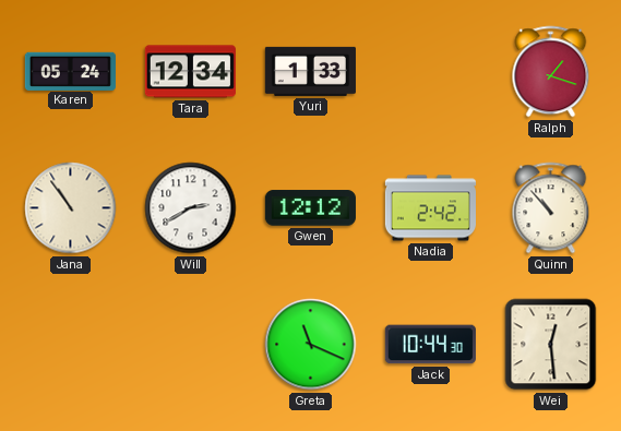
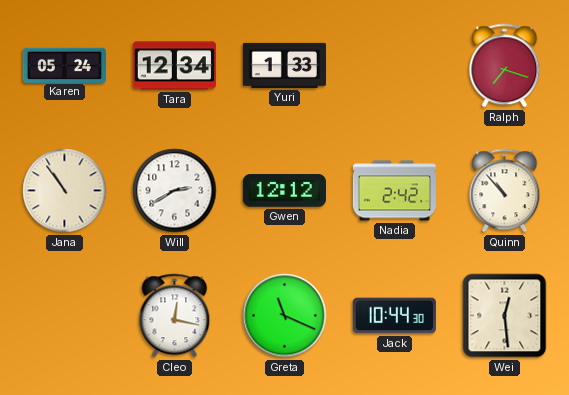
Ralph: 1:18 -> 7:18
Cleo: none -> 12:17
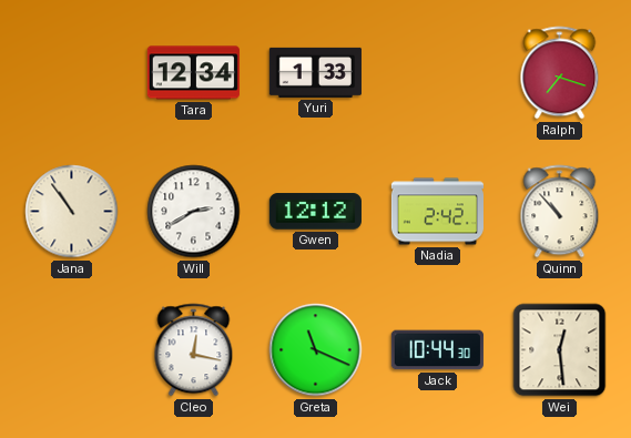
Karen: 05:24 -> none
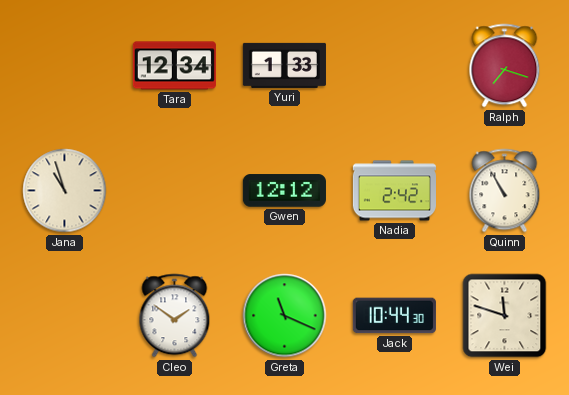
Jana: 10:54 -> 10:57
Will: 2:40 -> none
Quinn: 10:53 -> 10:55
Cleo: 12:17 -> 1:51
Wei: 12:29 -> 11:48
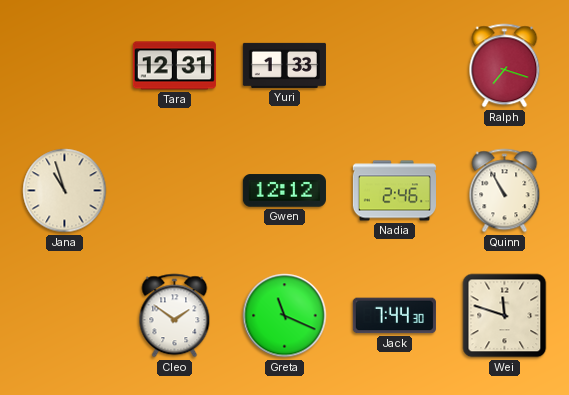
Tara: 12:34 -> 12:31
Nadia: 2:42 -> 2:46
Jack: 10:44 -> 7:44
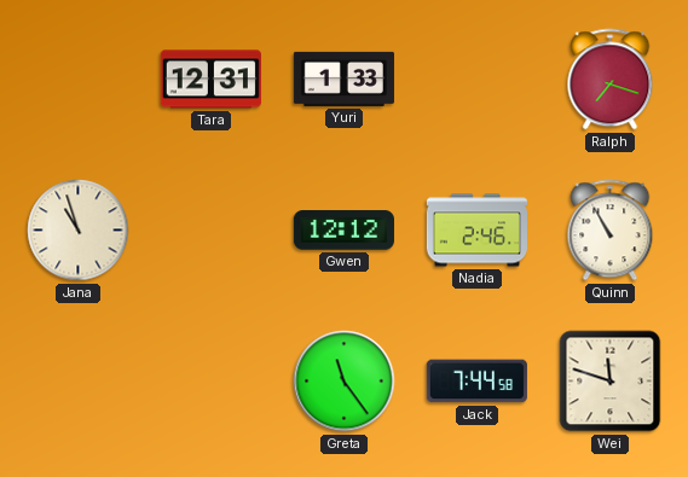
Cleo: 1:51 -> none
Greta: 11:19 -> 11:24
Jack: 7:44:30 -> 7:44:58
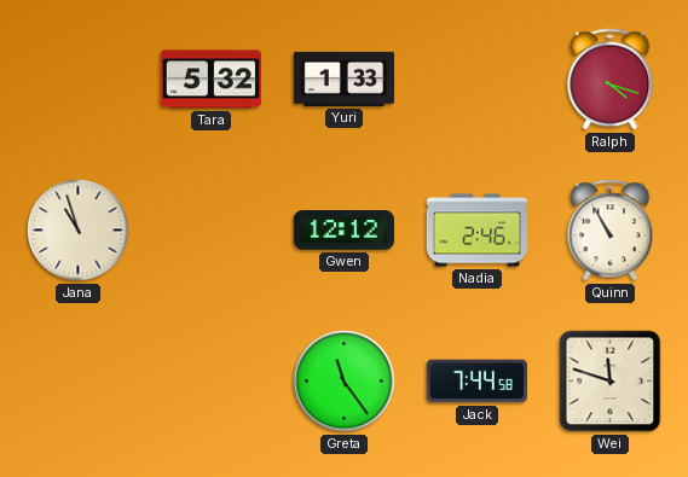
Tara: 12:31 -> 5:32
Ralph: 7:18 -> 4:18
